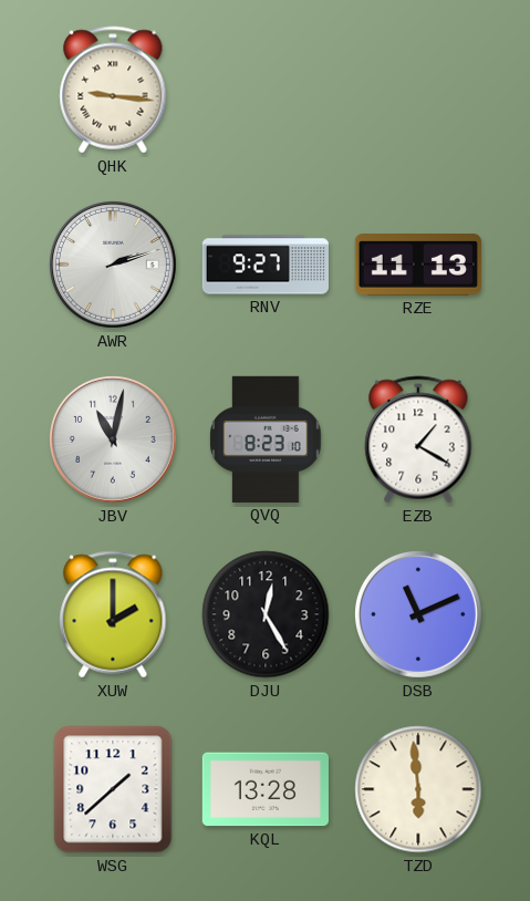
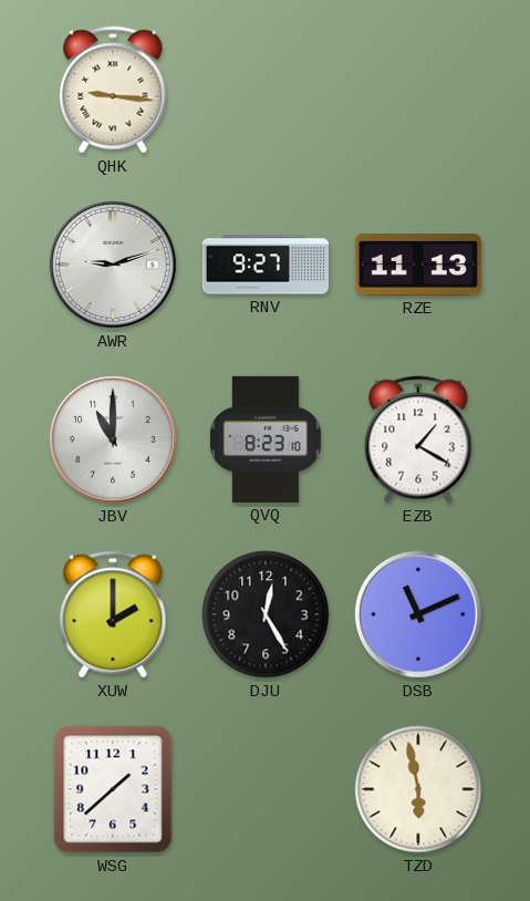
AWR: 2:12 -> 9:12
JBV: 11:02 -> 11:00
KQL: 13:28 -> none
TZD: 5:59 -> 5:58
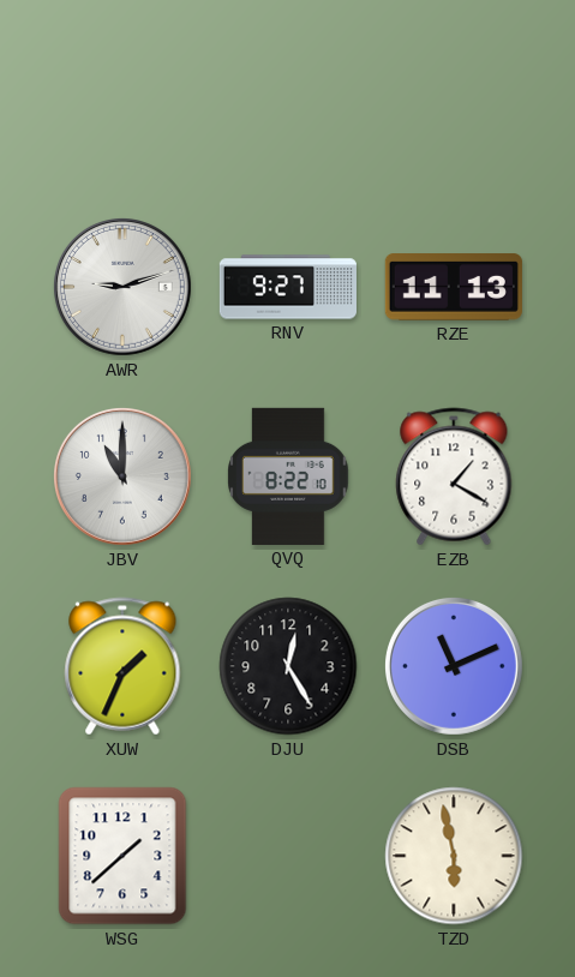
QHK: 9:16 -> none
QVQ: 8:23 -> 8:22
XUW: 2:00 -> 1:34
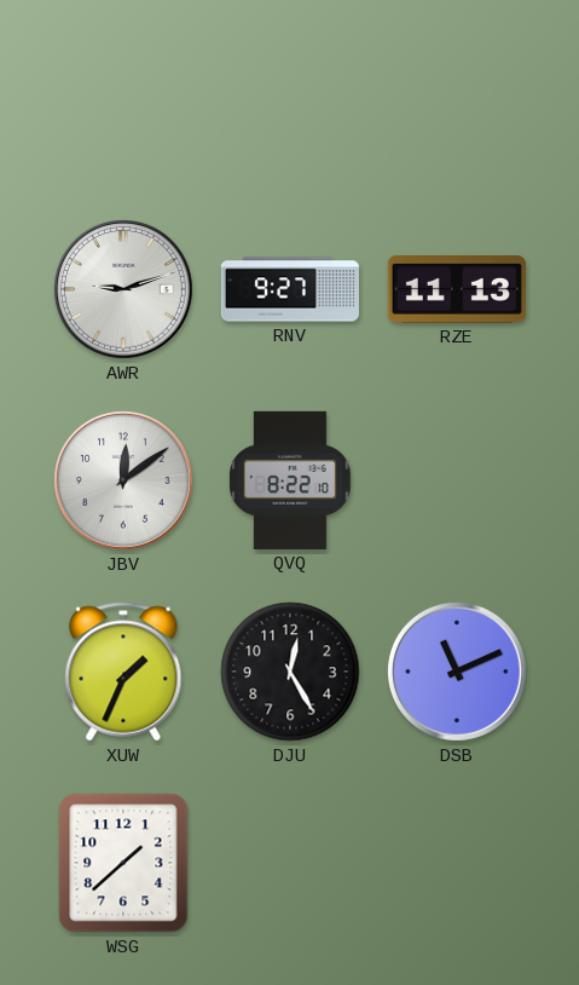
JBV: 11:00 -> 12:09
EZB: 1:20 -> none
TZD: 5:58 -> none
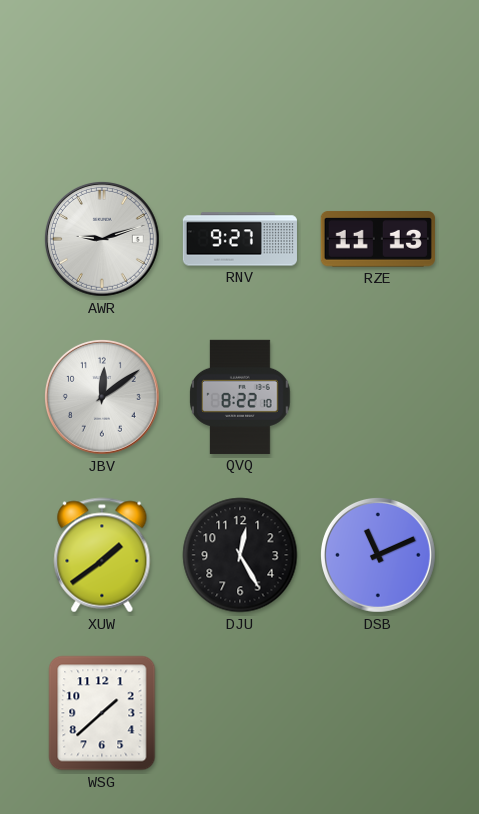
XUW: 1:34 -> 1:39
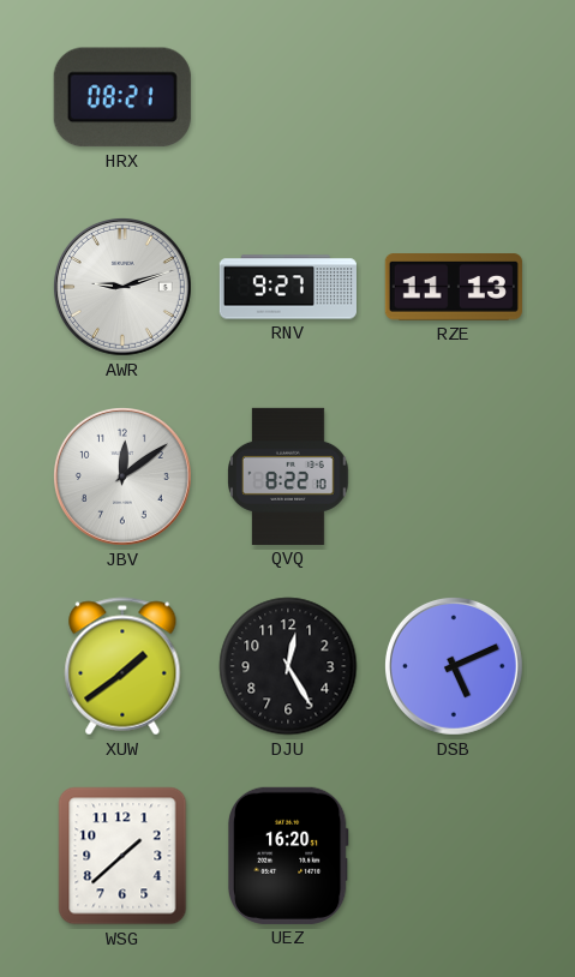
HRX: none -> 08:21
DSB: 11:11 -> 5:11
UEZ: none -> 16:20
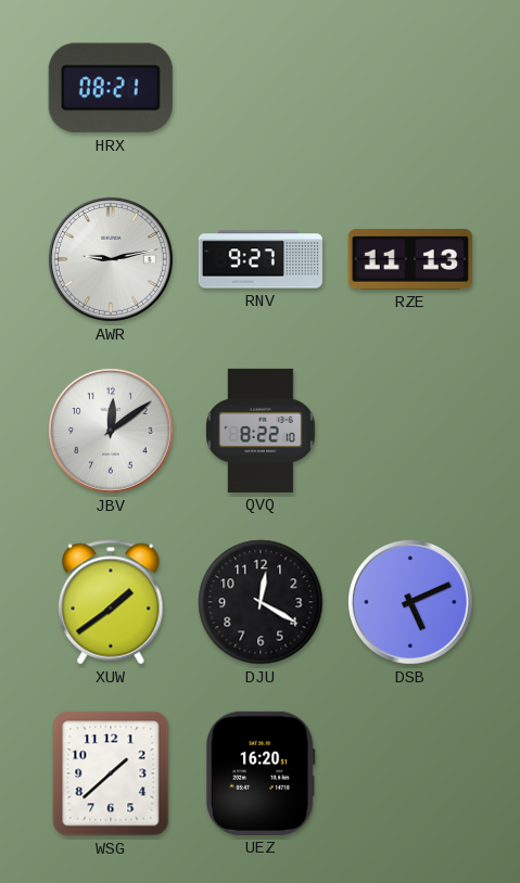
AWR: 9:12 -> 9:13
DJU: 12:25 -> 12:20
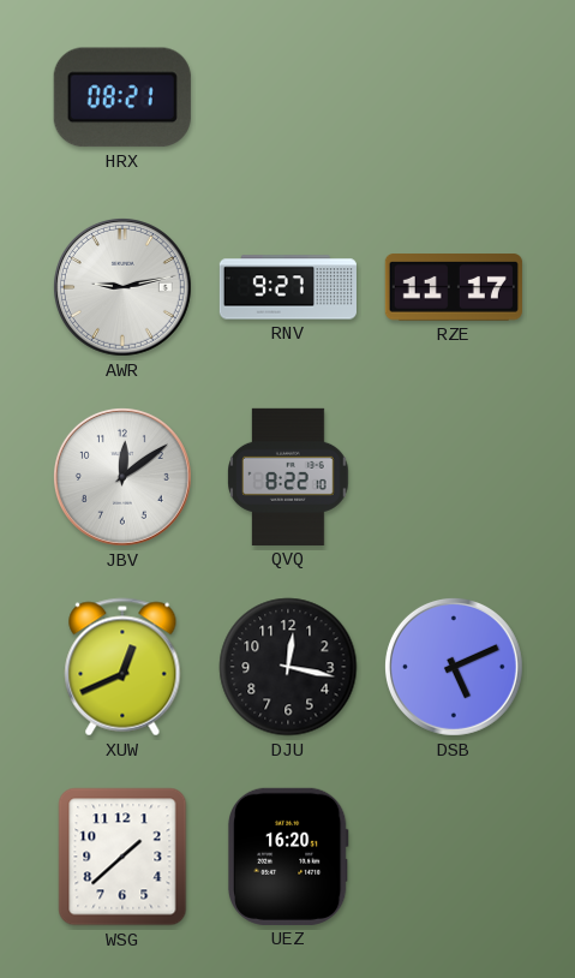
RZE: 11:13 -> 11:17
XUW: 1:39 -> 12:41
DJU: 12:20 -> 12:17
